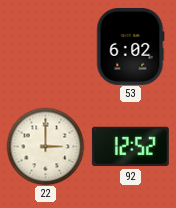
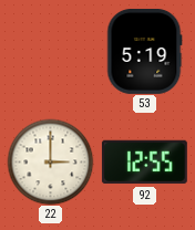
53: 6:02 -> 5:19
92: 12:52 -> 12:55
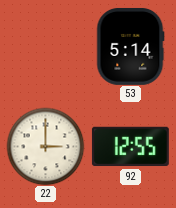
53: 5:19 -> 5:14
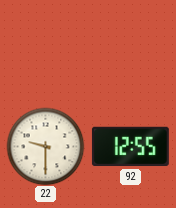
53: 5:14 -> none
22: 3:00 -> 9:30
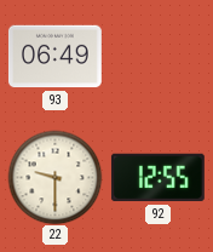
93: none -> 06:49
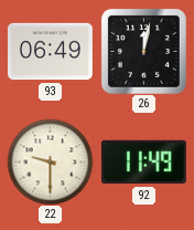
26: none -> 12:02
92: 12:55 -> 11:49
